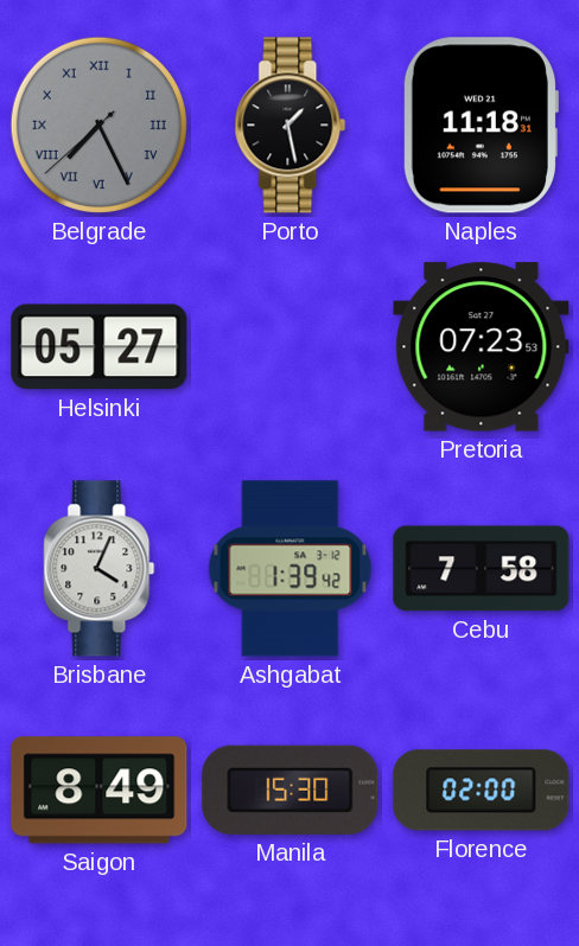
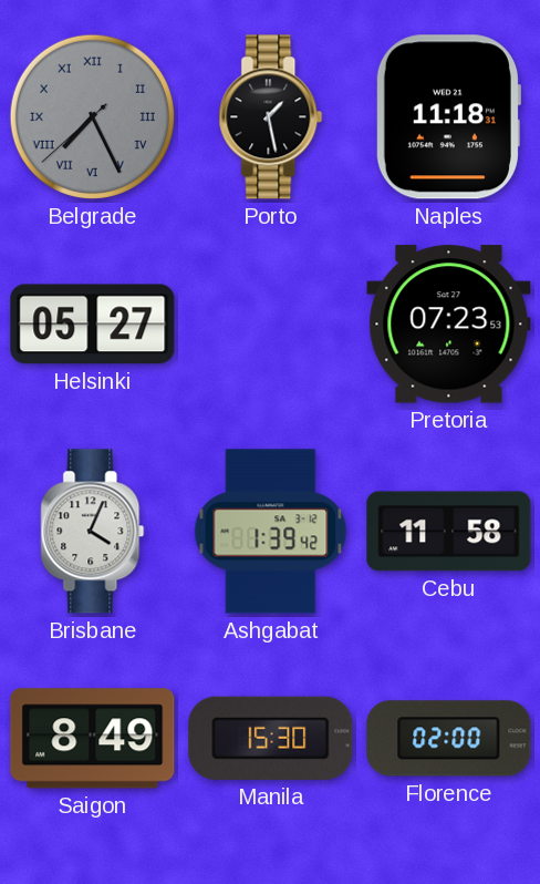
Cebu: 7:58 -> 11:58
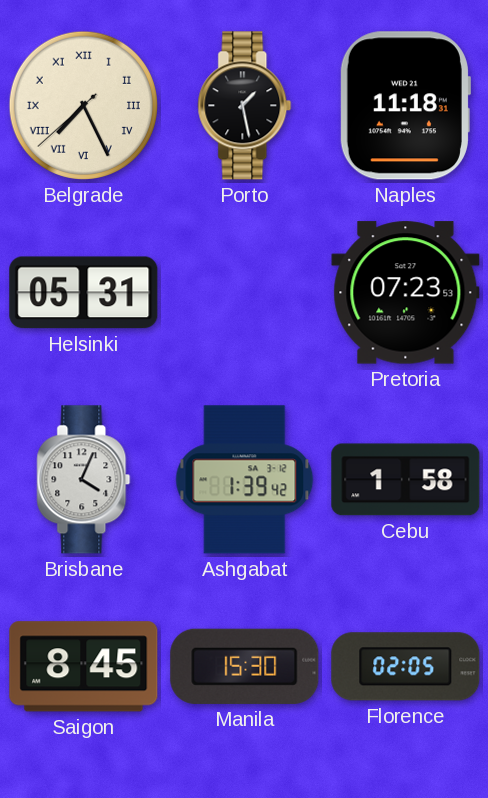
Belgrade dial: grey -> cream
Helsinki: 05:27 -> 05:31
Cebu: 11:58 -> 1:58
Saigon: 8:49 -> 8:45
Florence: 02:00 -> 02:05
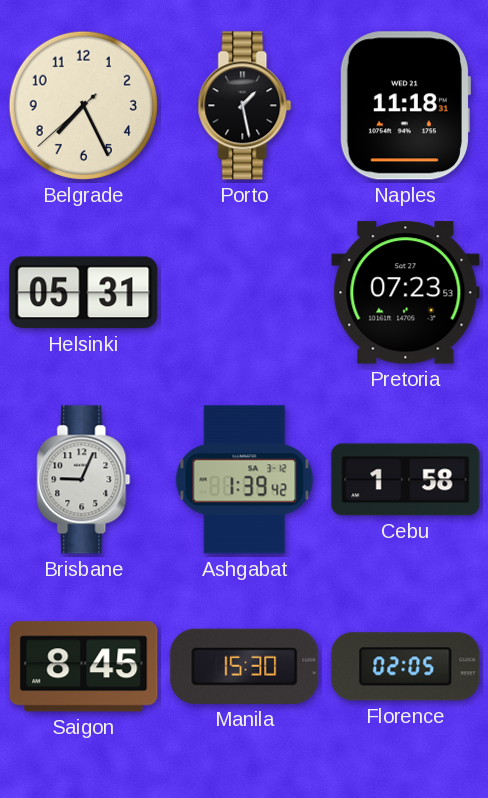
Belgrade numerals: Roman -> Arabic
Brisbane: 4:04 -> 9:04
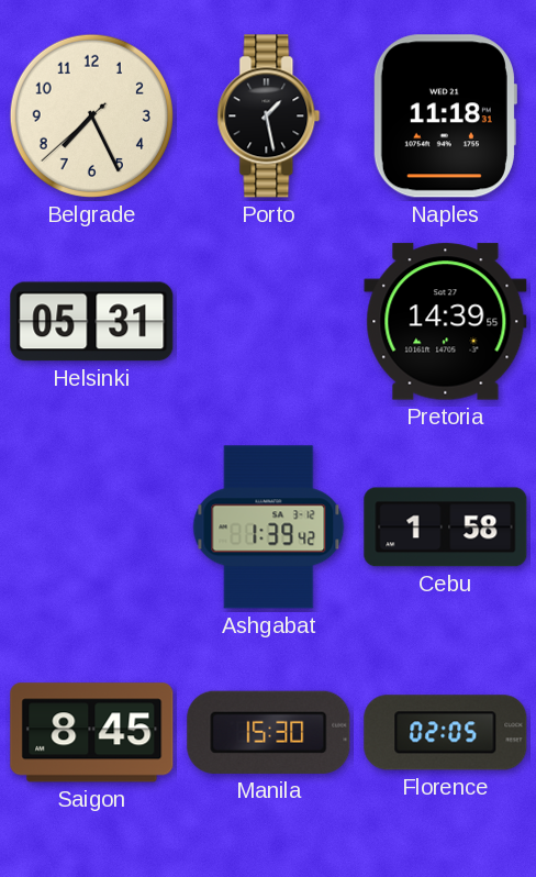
Pretoria: 07:23 -> 14:39
Brisbane: 9:04 -> none
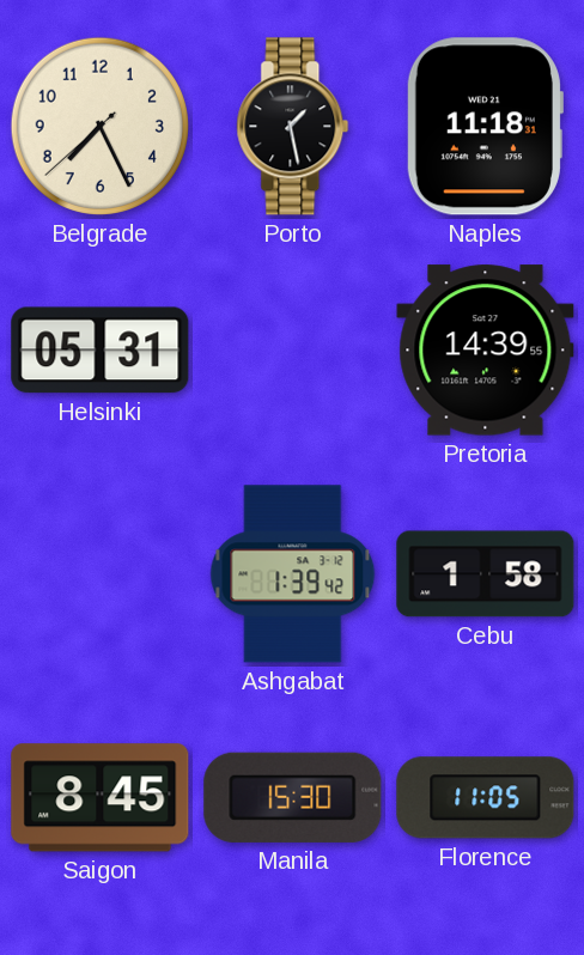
Florence: 02:05 -> 11:05
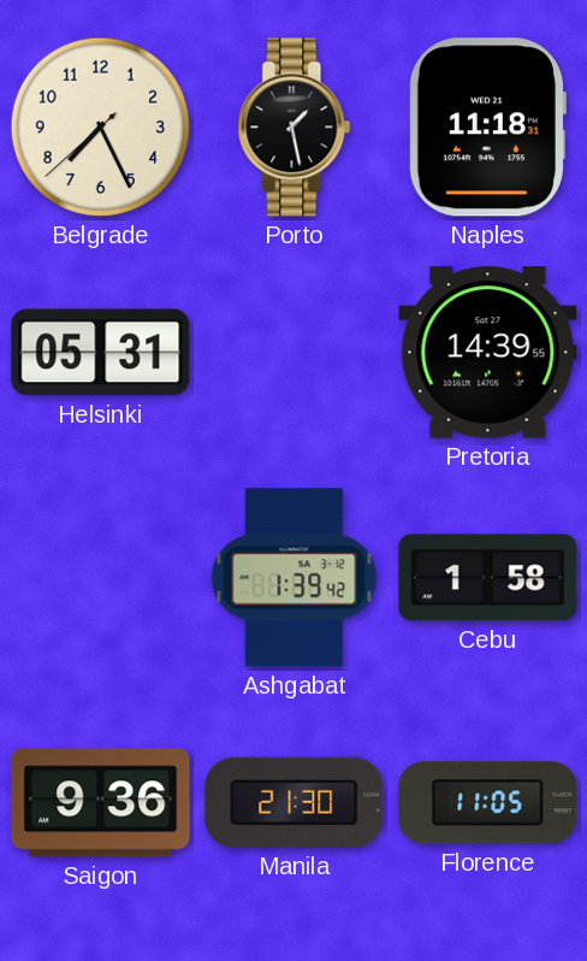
Saigon: 8:45 -> 9:36
Manila: 15:30 -> 21:30
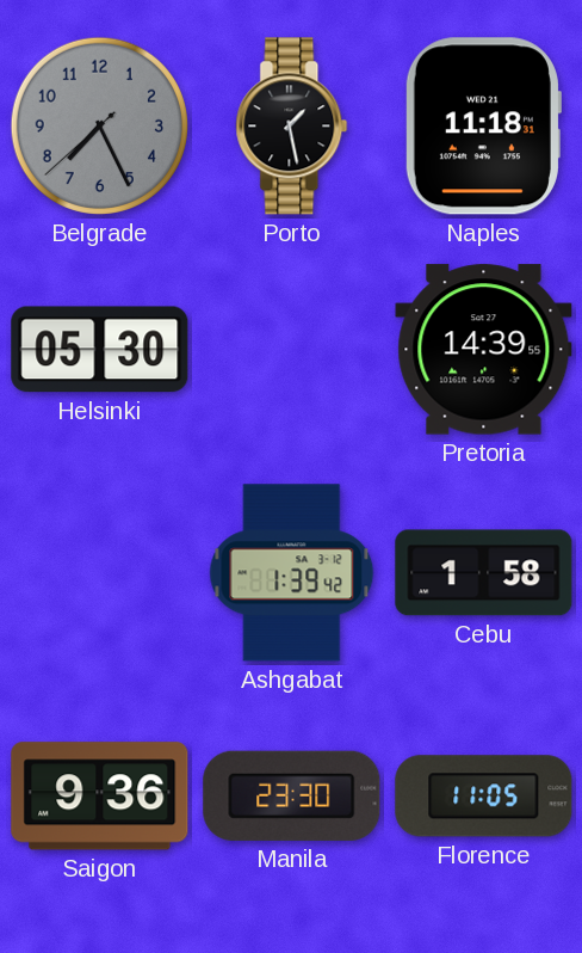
Belgrade dial: cream -> grey
Helsinki: 05:31 -> 05:30
Manila: 21:30 -> 23:30
